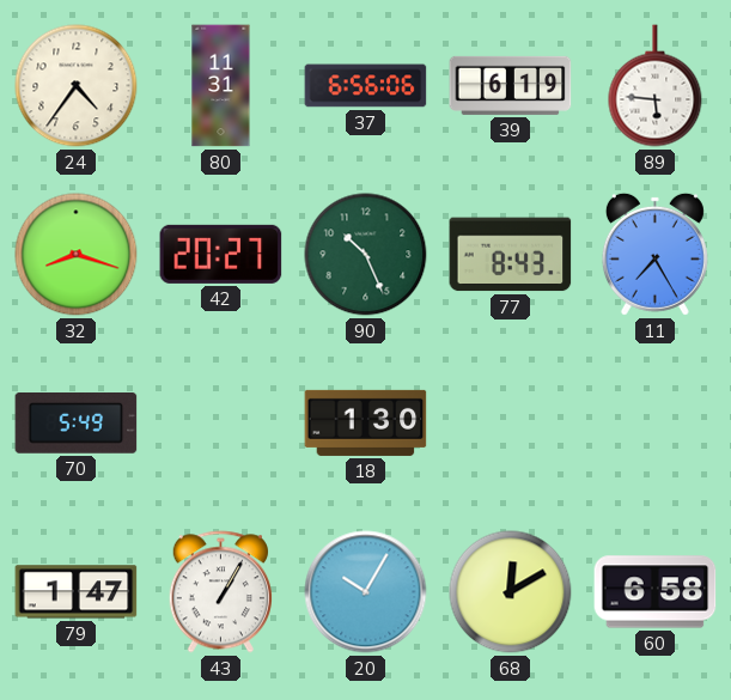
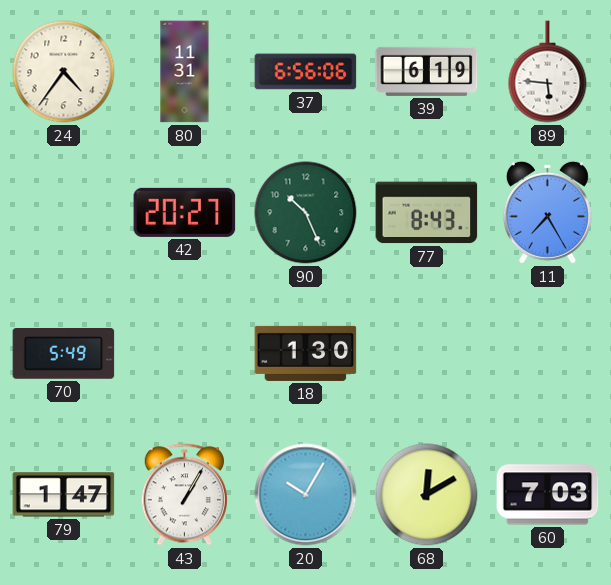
32: 8:18 -> none
60: 6:58 -> 7:03
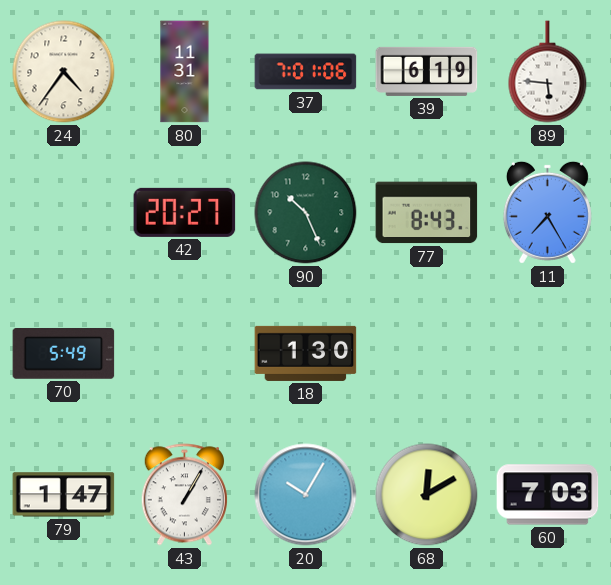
37: 6:56 -> 7:01
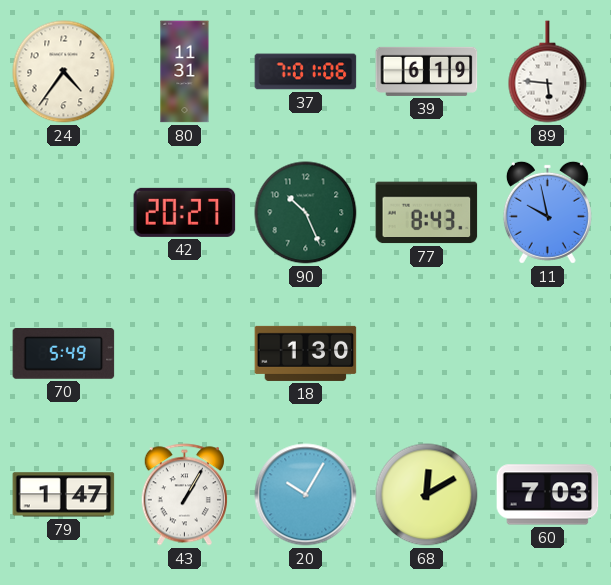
11: 7:25 -> 9:58
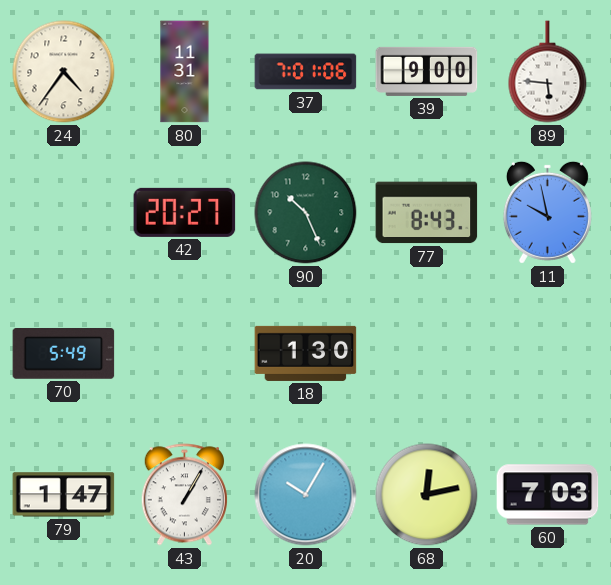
39: 6:19 -> 9:00
68: 12:10 -> 12:13
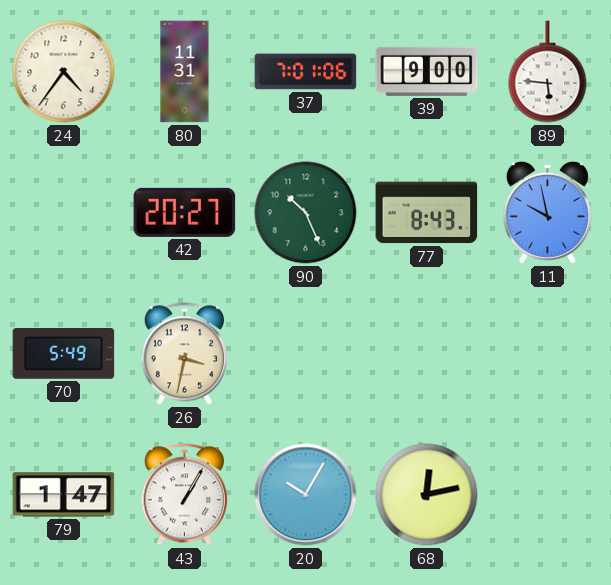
26: none -> 3:32
18: 1:30 -> none
60: 7:03 -> none
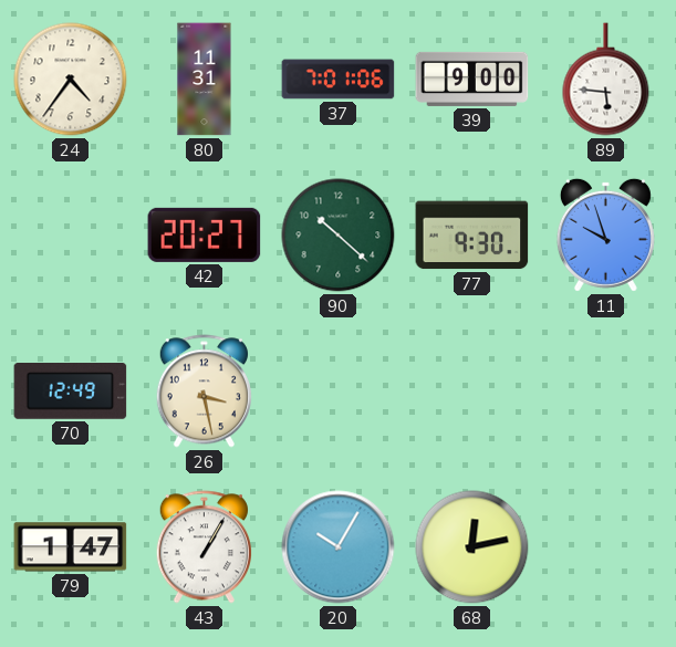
90: 10:26 -> 10:22
77: 8:43 -> 9:30
11: 9:58 -> 9:57
70: 5:49 -> 12:49
26: 3:32 -> 3:28
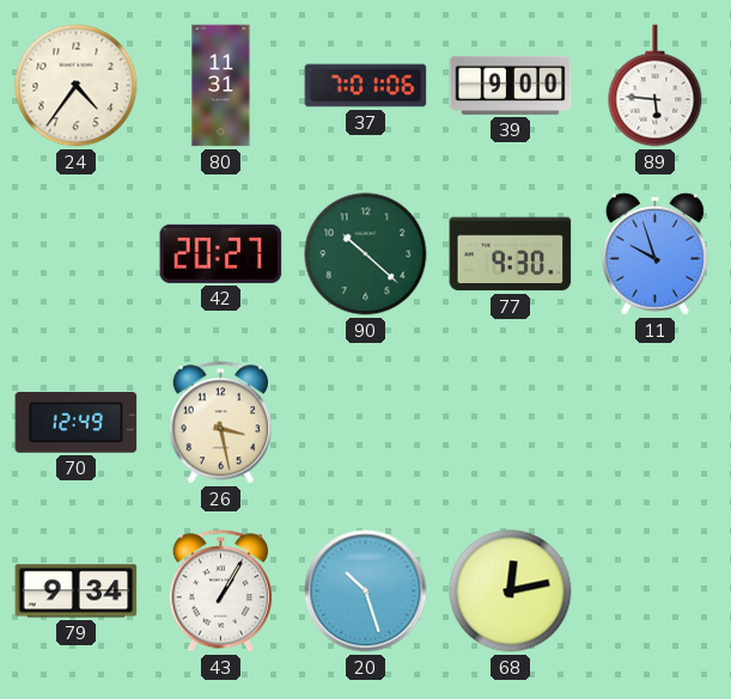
79: 1:47 -> 9:34
20: 10:05 -> 10:27
